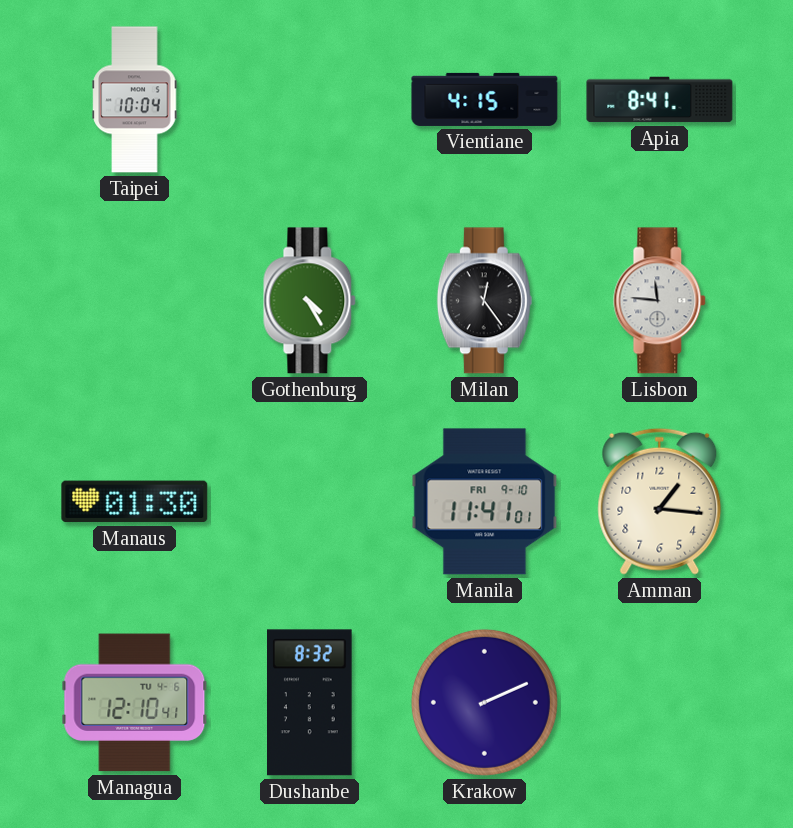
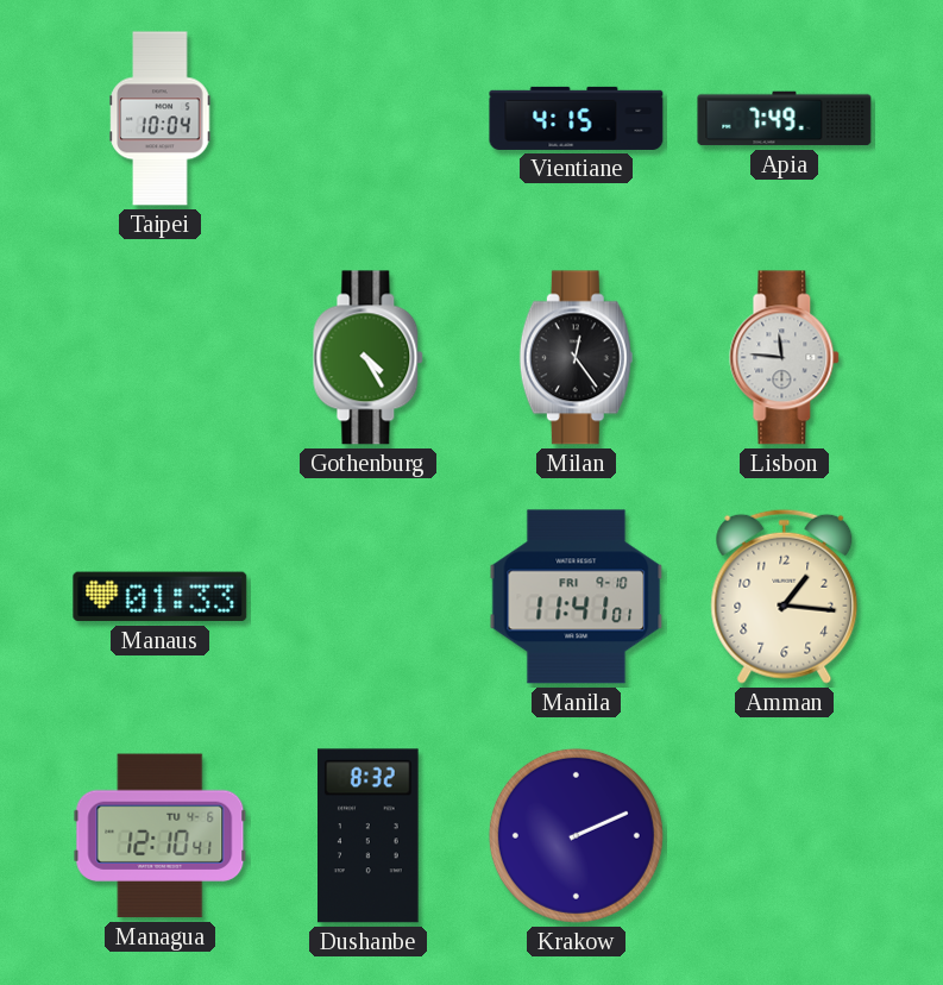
Apia: 8:41 -> 7:49
Manaus: 01:30 -> 01:33
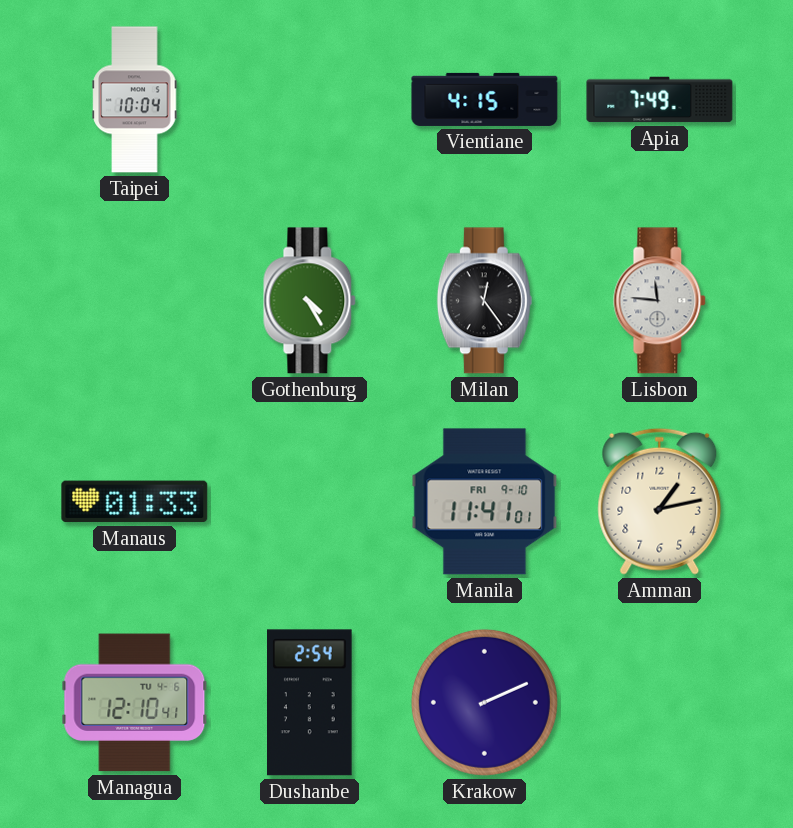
Amman: 1:16 -> 1:13
Dushanbe: 8:32 -> 2:54
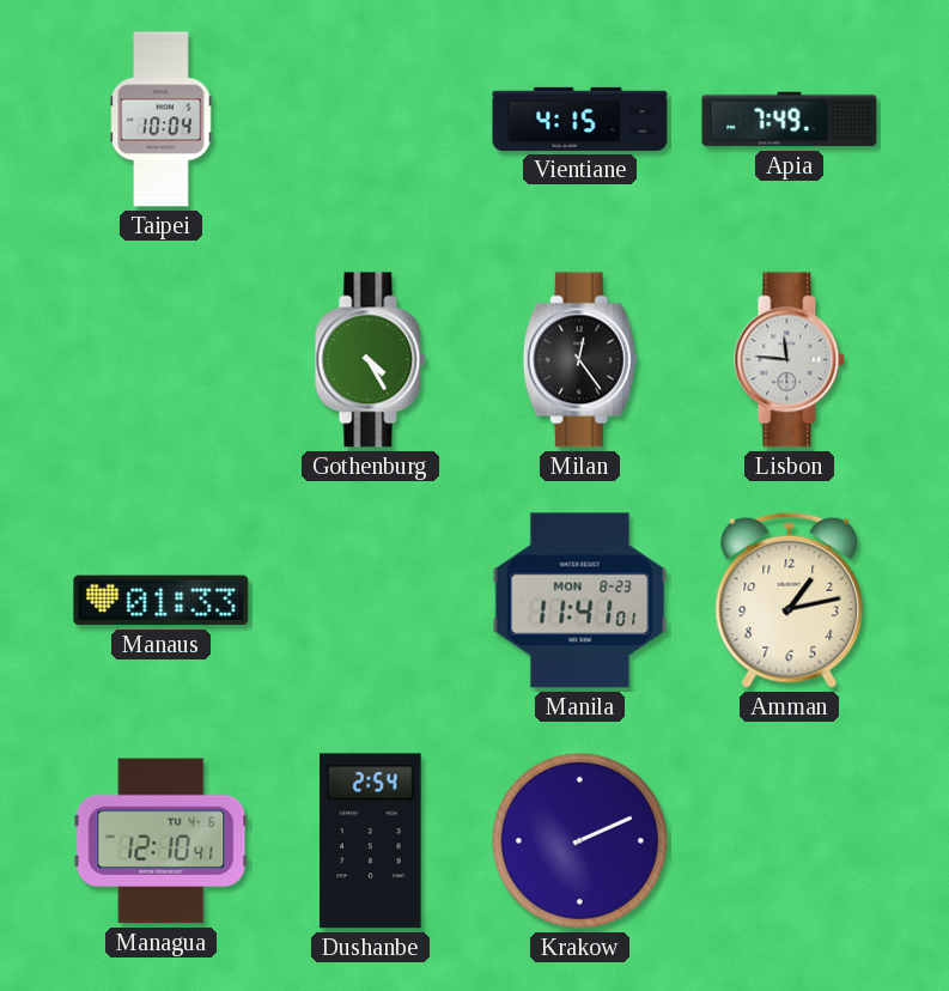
Manila date: FRI 9-10 -> MON 8-23
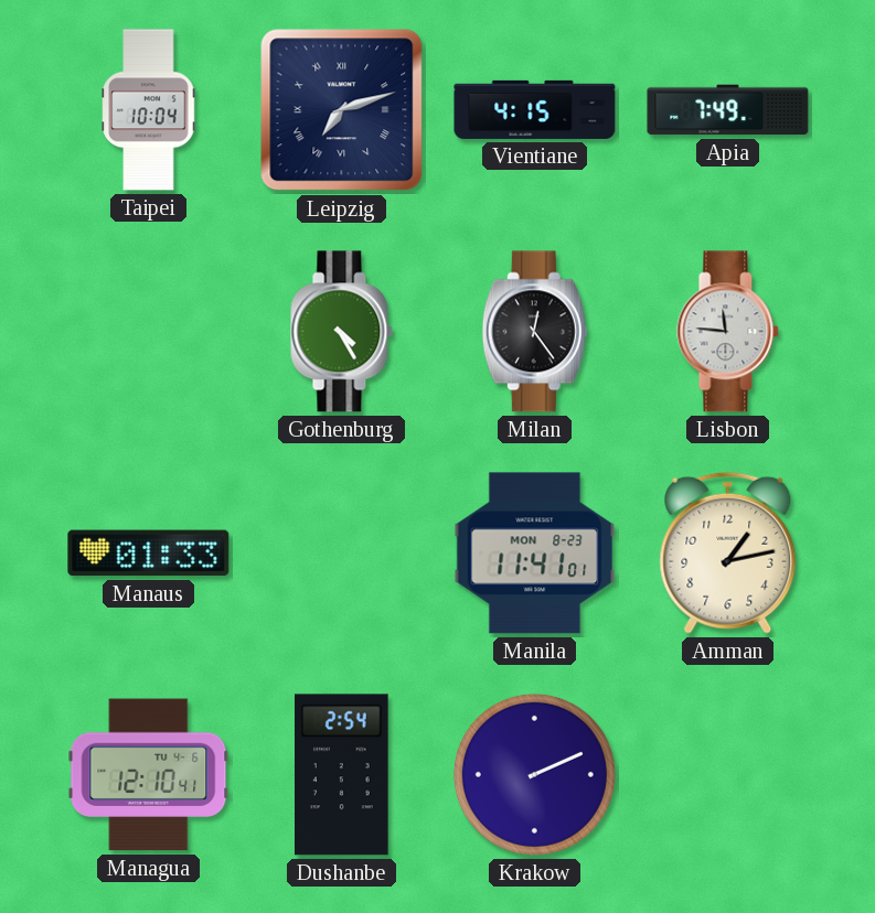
Leipzig: none -> 7:12
